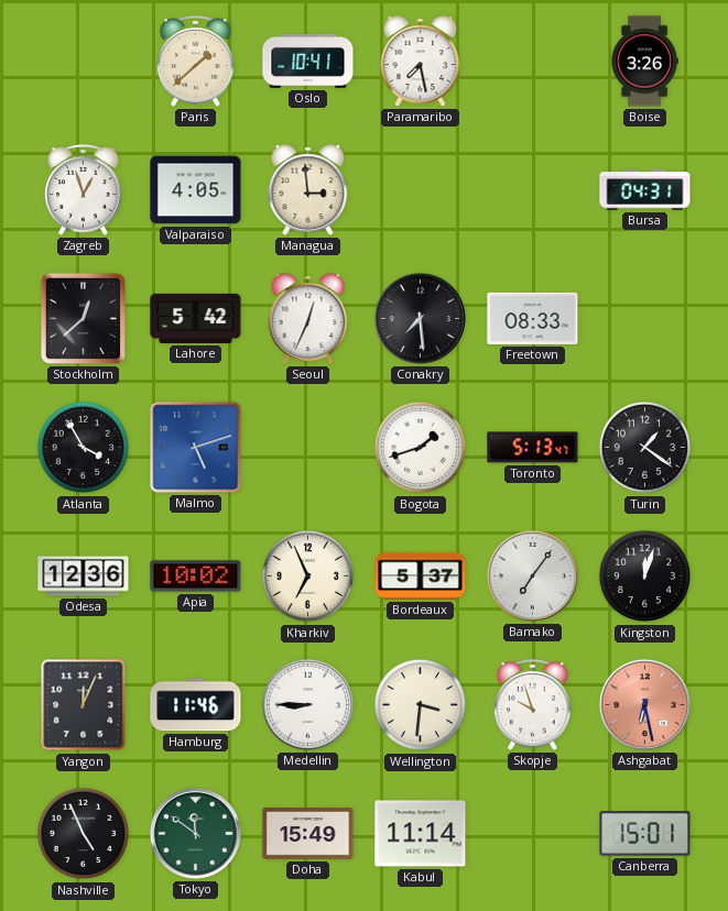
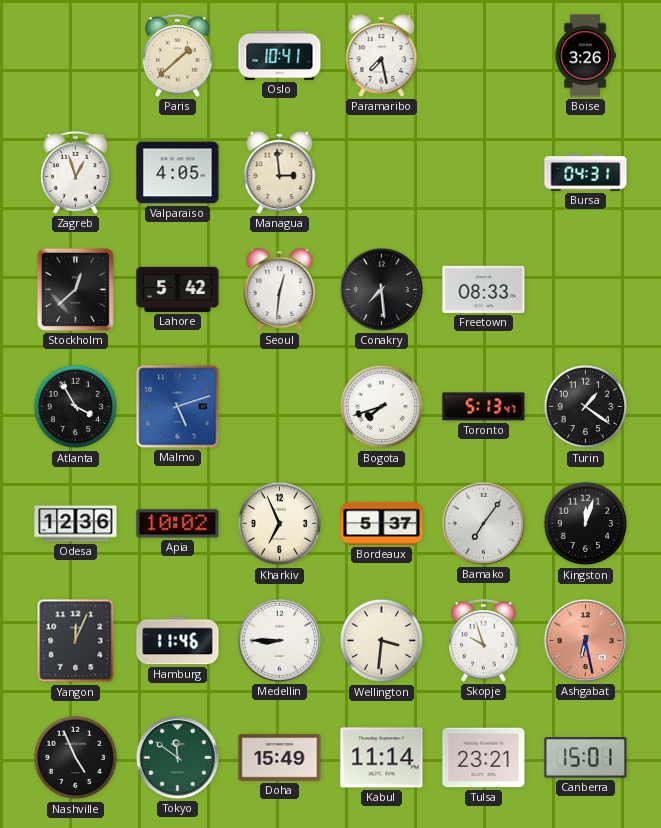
Seoul: 12:34 -> 12:31
Bogota: 1:42 -> 7:42
Tulsa: none -> 23:21
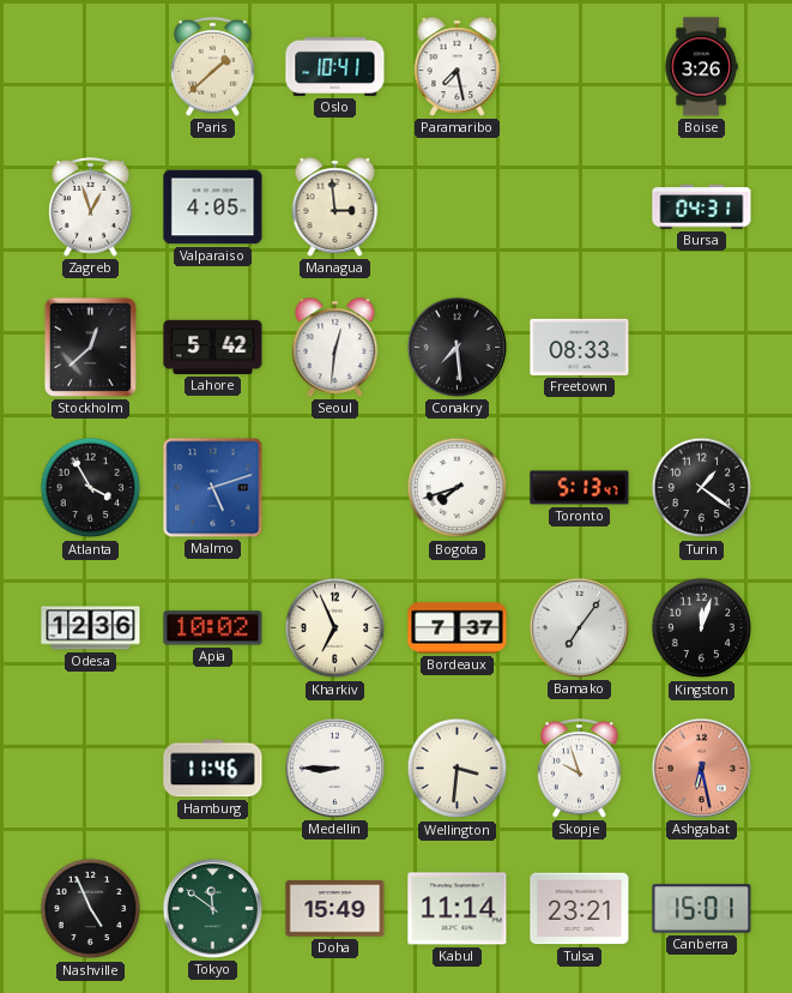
Bordeaux: 5:37 -> 7:37
Yangon: 12:04 -> none
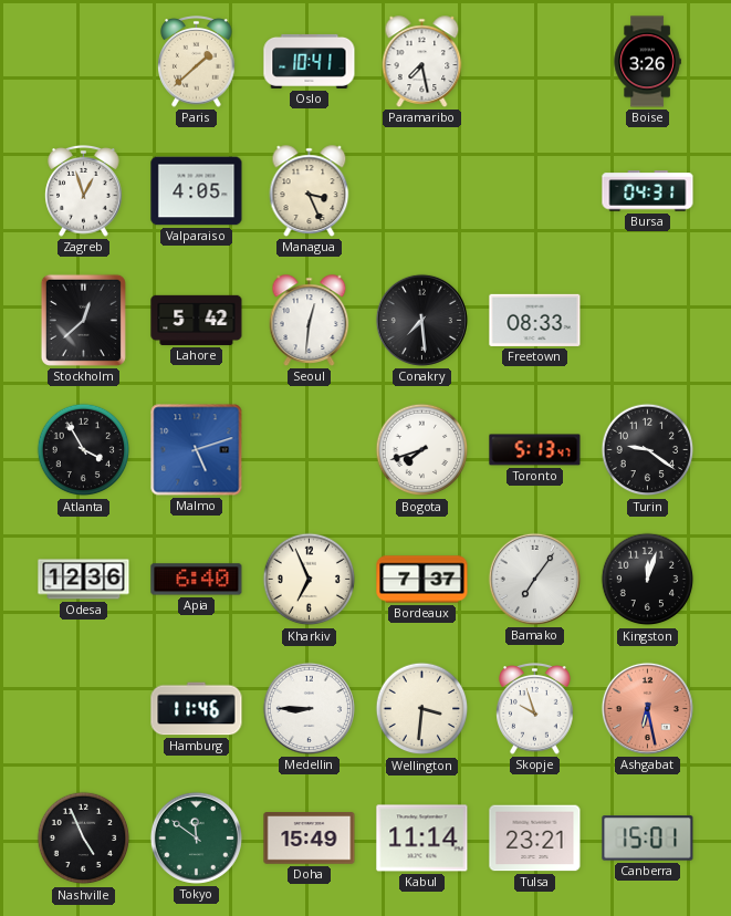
Managua: 2:59 -> 3:26
Turin: 1:21 -> 9:21
Apia: 10:02 -> 6:40
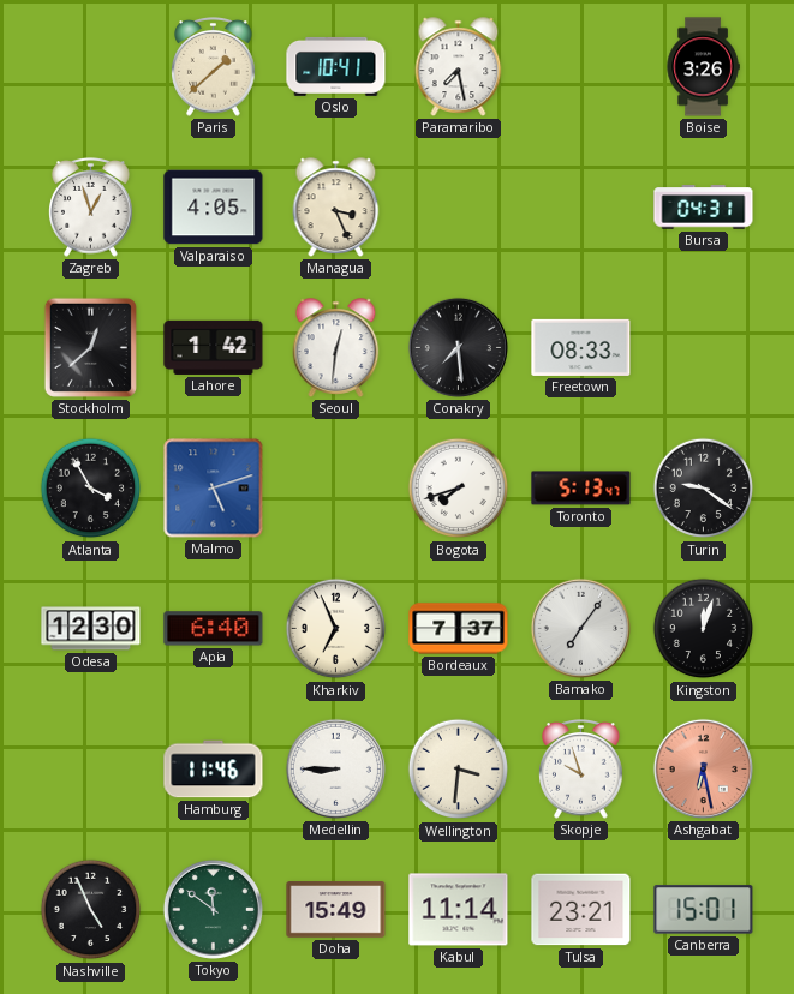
Lahore: 5:42 -> 1:42
Odesa: 12:36 -> 12:30
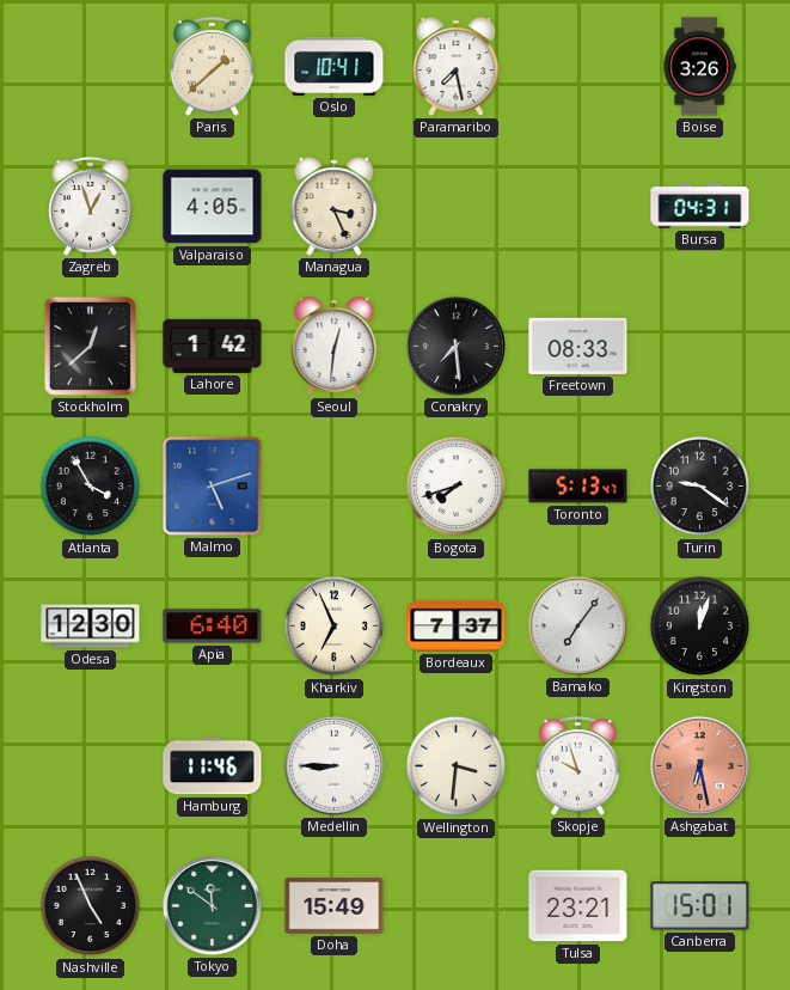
Kabul: 11:14 -> none
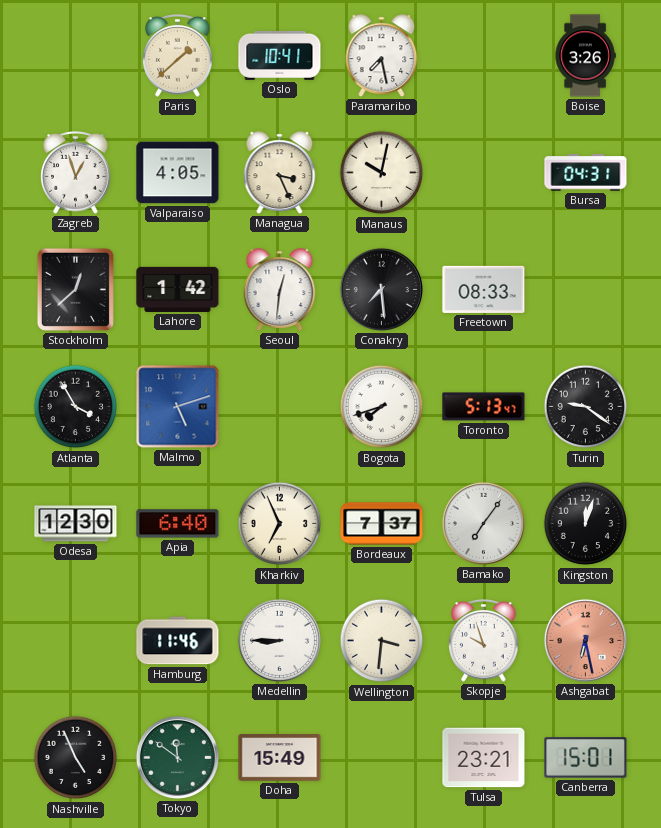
Manaus: none -> 10:02
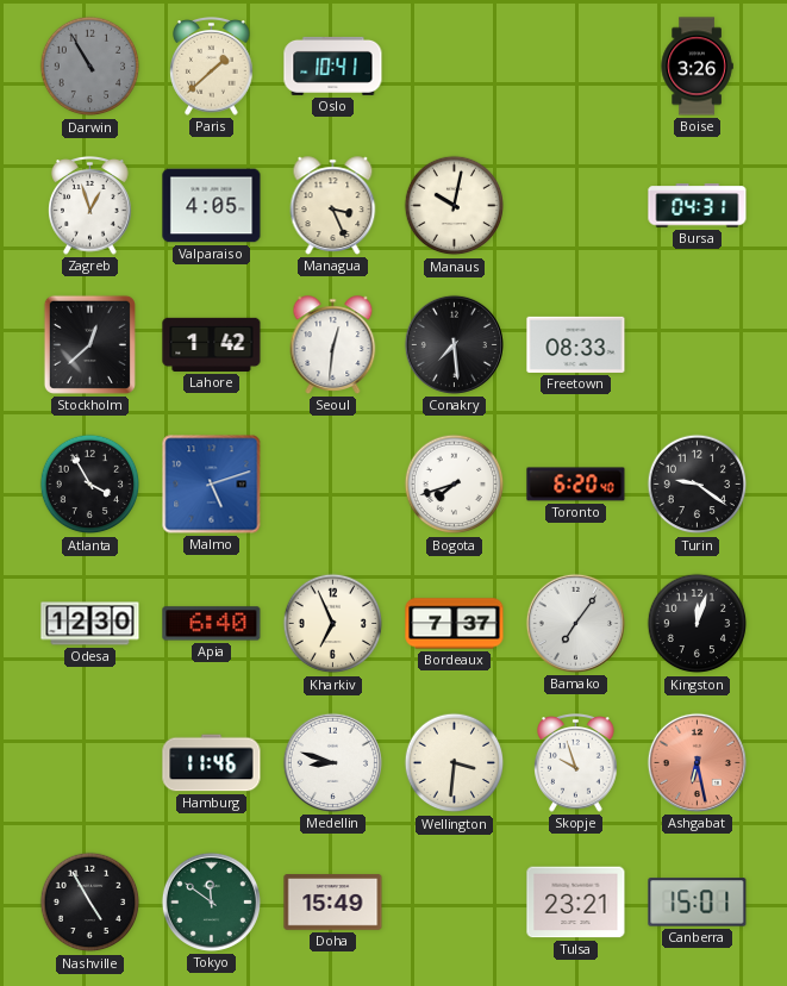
Darwin: none -> 10:55
Paramaribo: 7:28 -> none
Toronto: 5:13 -> 6:20
Medellin: 8:45 -> 8:48
Nashville: 4:56 -> 4:55
